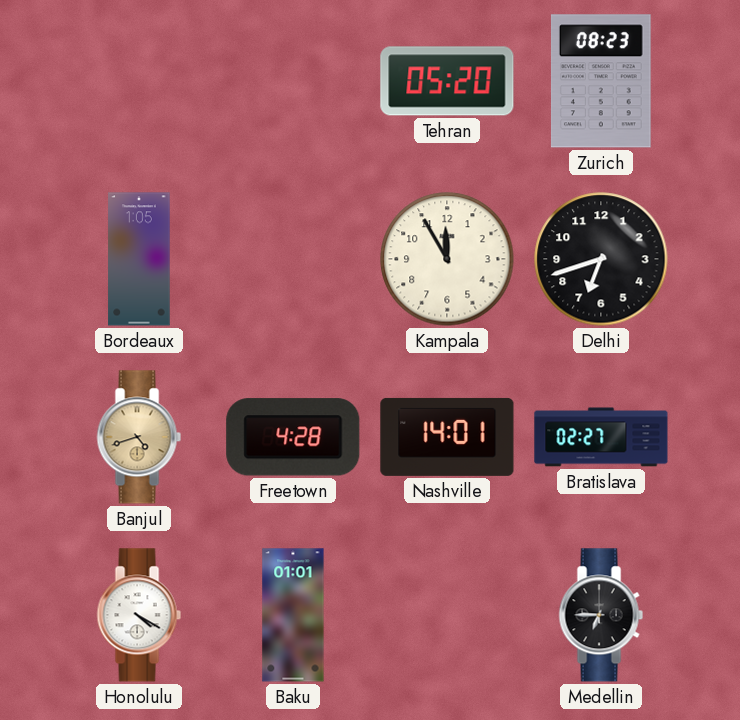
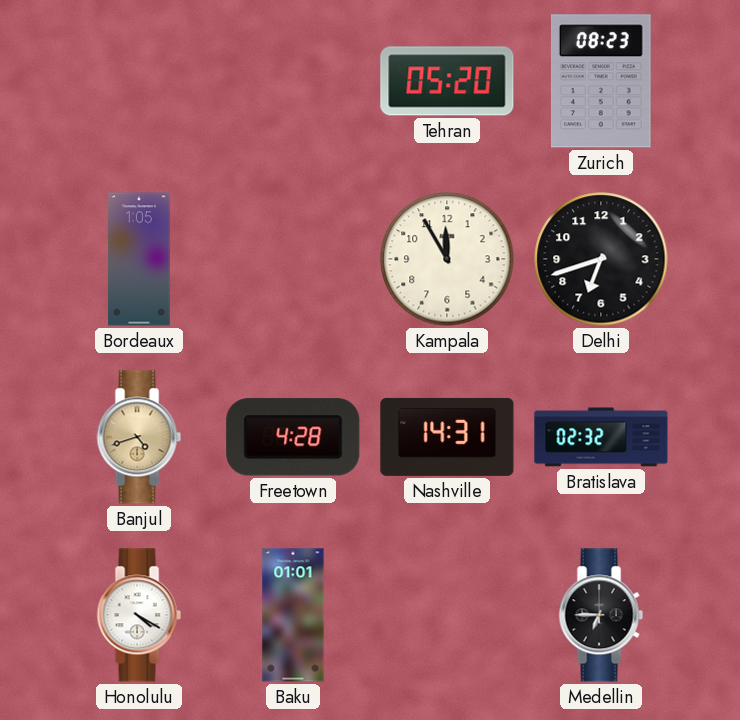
Nashville: 14:01 -> 14:31
Bratislava: 02:27 -> 02:32
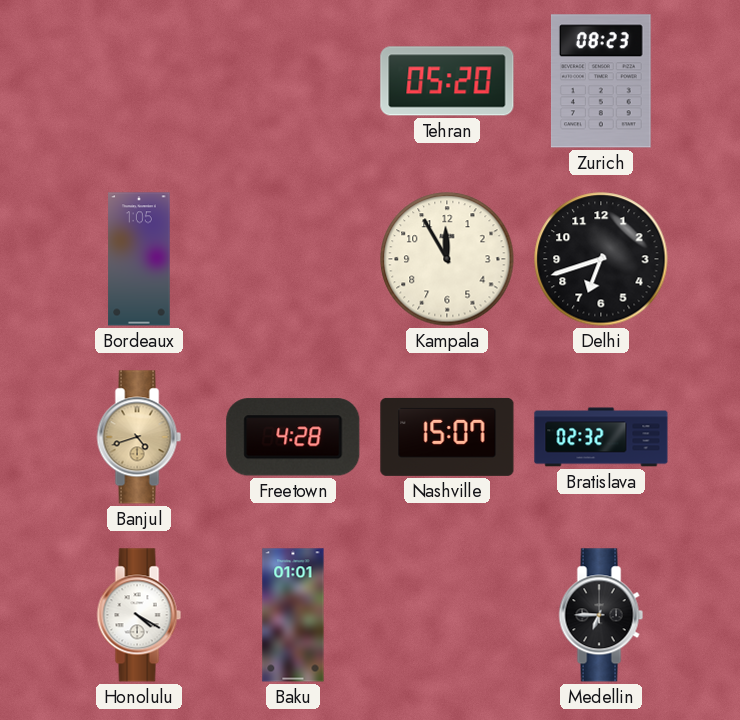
Nashville: 14:31 -> 15:07
